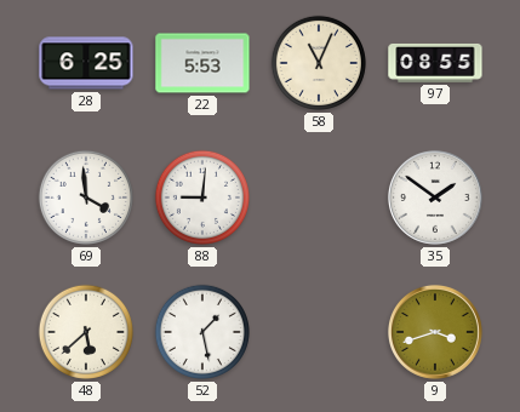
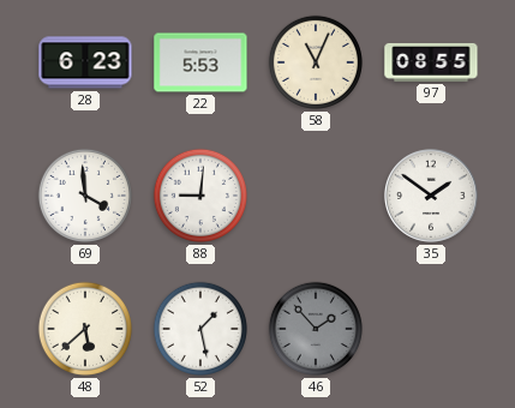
28: 6:25 -> 6:23
46: none -> 1:53
9: 3:42 -> none
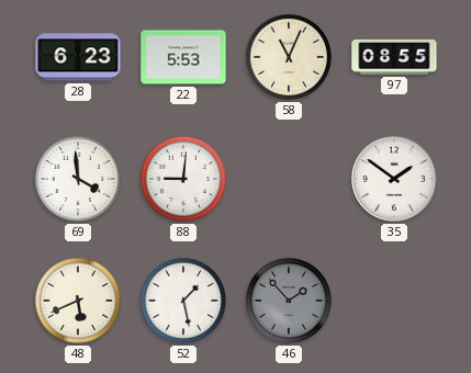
48: 5:38 -> 5:41
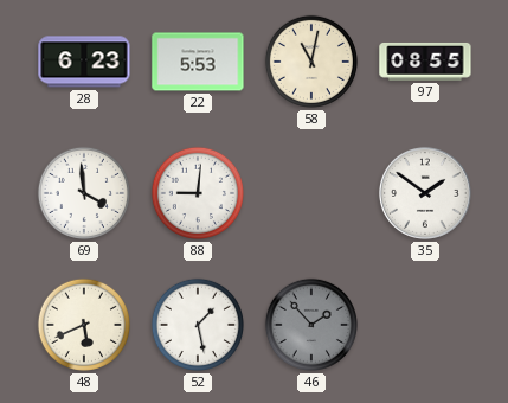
58: 11:04 -> 11:02
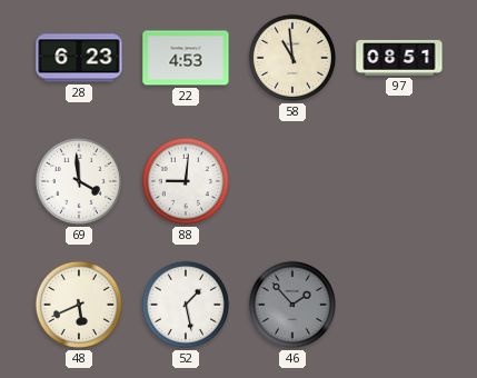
22: 5:53 -> 4:53
58: 11:02 -> 10:59
97: 08:55 -> 08:51
35: 1:51 -> none
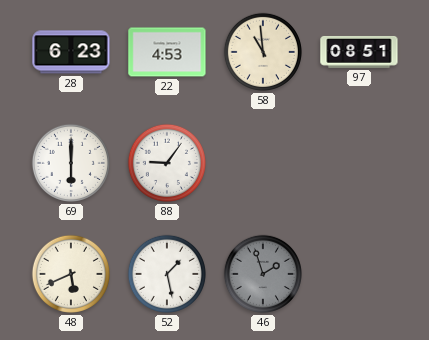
69: 3:59 -> 6:00
88: 9:01 -> 9:06
46: 1:53 -> 1:57
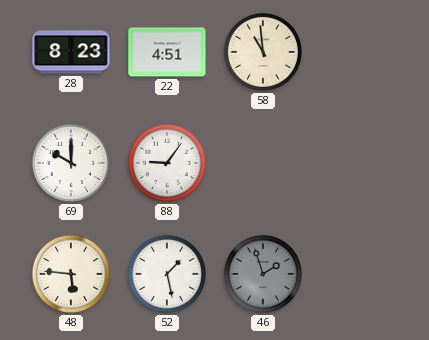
28: 6:23 -> 8:23
22: 4:53 -> 4:51
97: 08:51 -> none
69: 6:00 -> 10:00
48: 5:41 -> 5:46
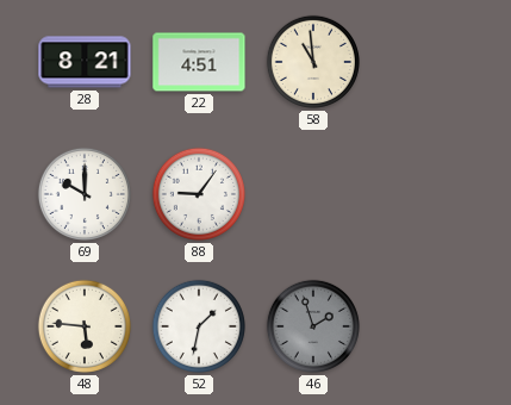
28: 8:23 -> 8:21
52: 1:28 -> 1:32
